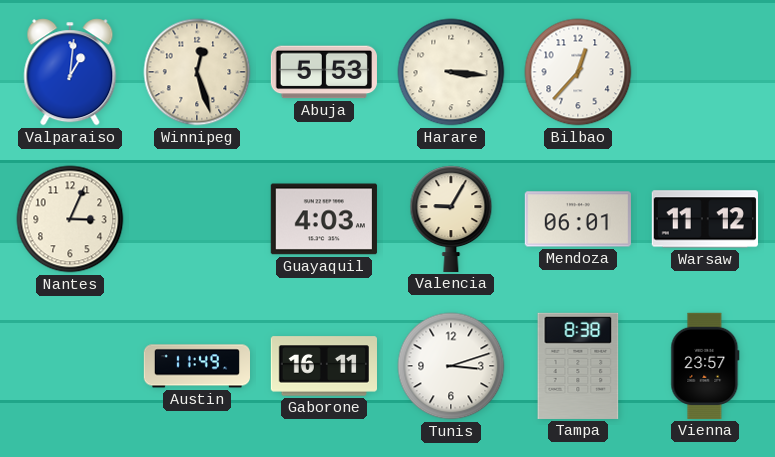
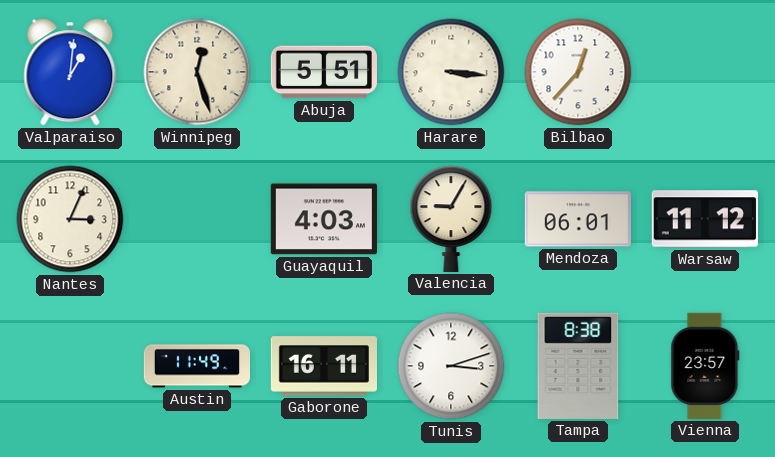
Abuja: 5:53 -> 5:51
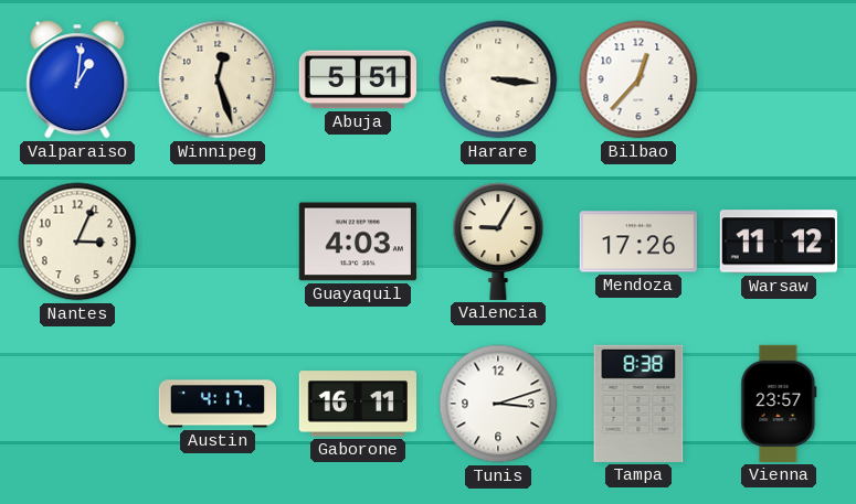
Mendoza: 06:01 -> 17:26
Austin: 11:49 -> 4:17
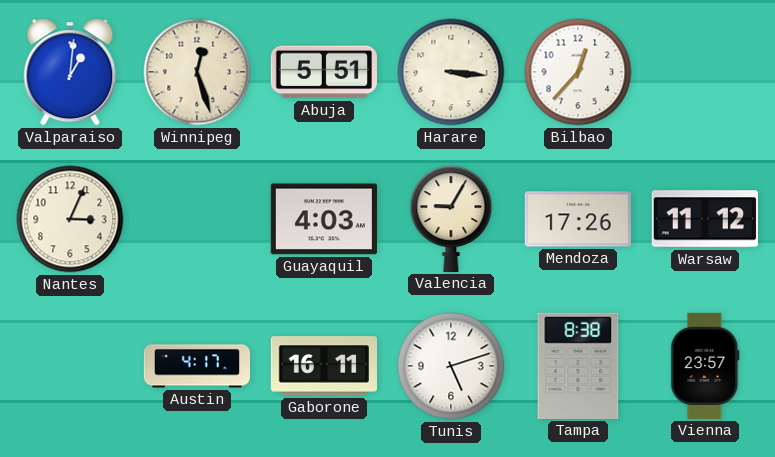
Tunis: 3:12 -> 5:12
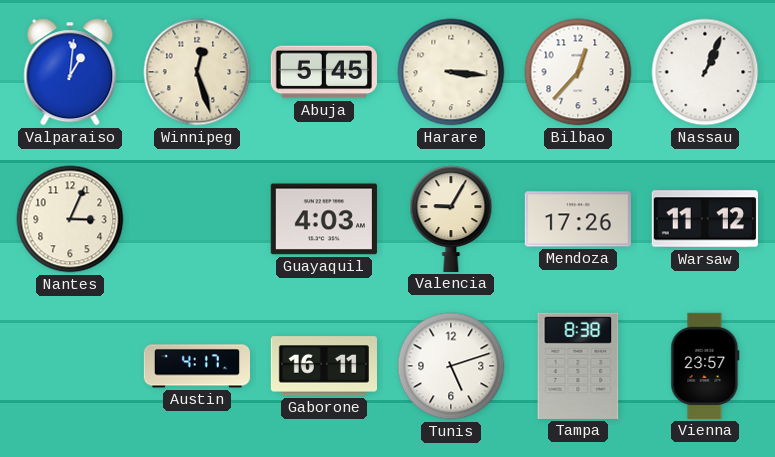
Abuja: 5:51 -> 5:45
Nassau: none -> 1:04
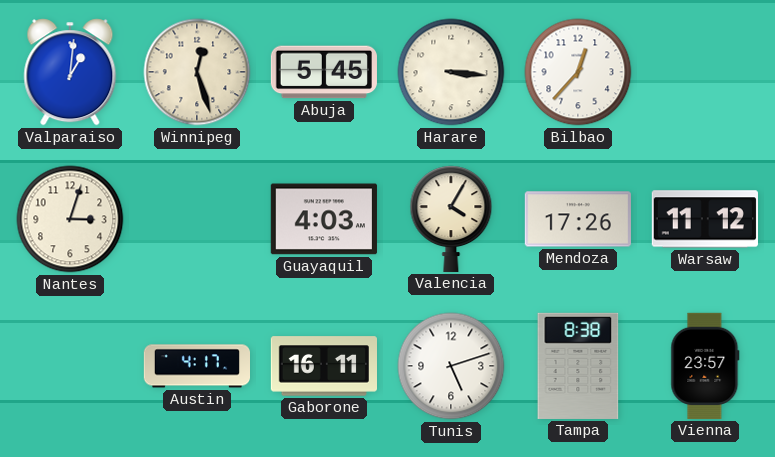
Nassau: 1:04 -> none
Nantes: 3:04 -> 3:03
Valencia: 9:05 -> 4:05
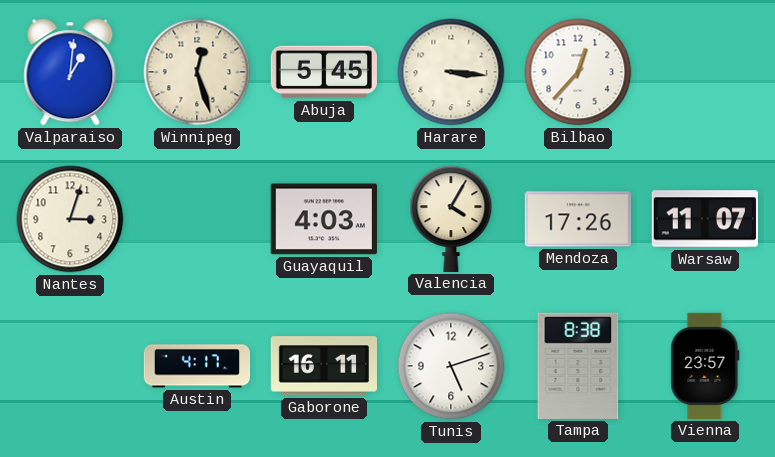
Warsaw: 11:12 -> 11:07
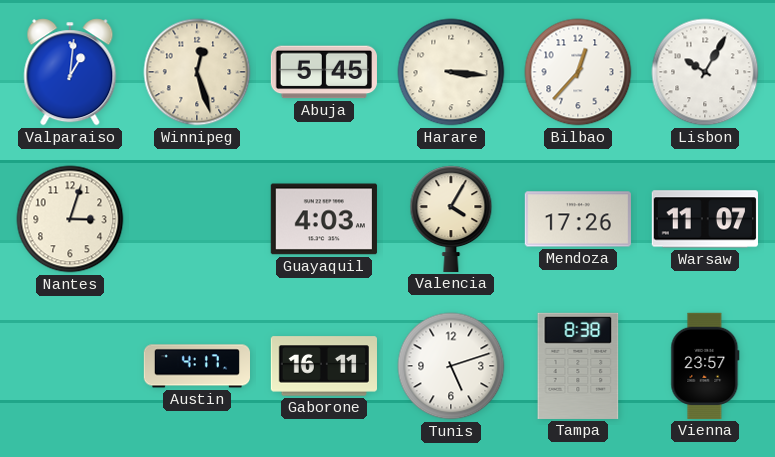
Lisbon: none -> 10:05
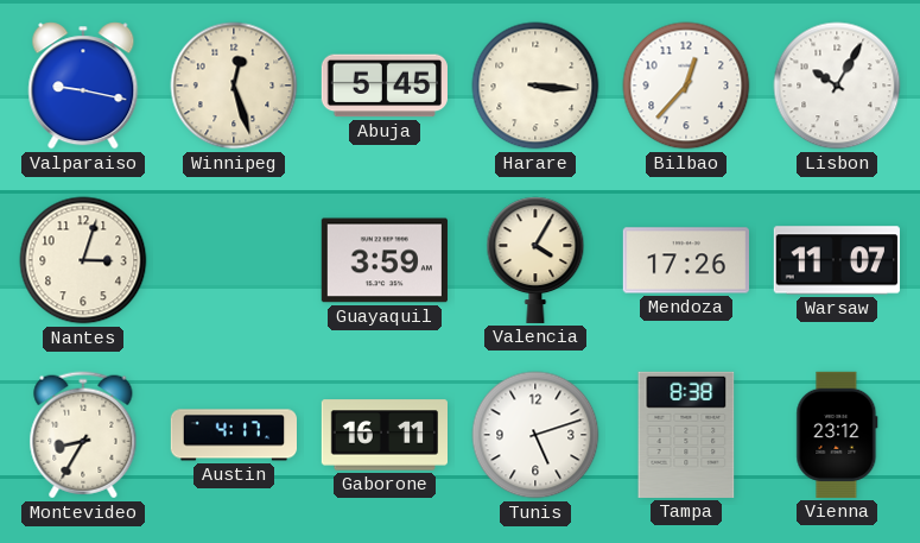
Valparaiso: 1:01 -> 9:17
Guayaquil: 4:03 -> 3:59
Montevideo: none -> 8:35
Vienna: 23:57 -> 23:12
